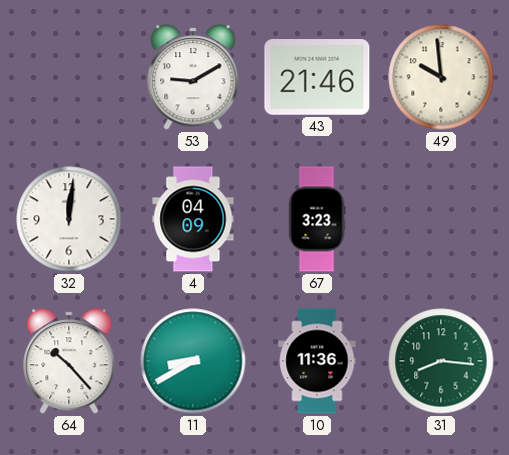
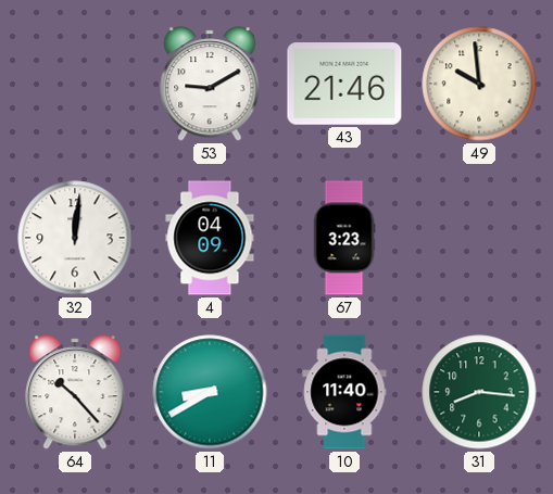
10: 11:36 -> 11:40
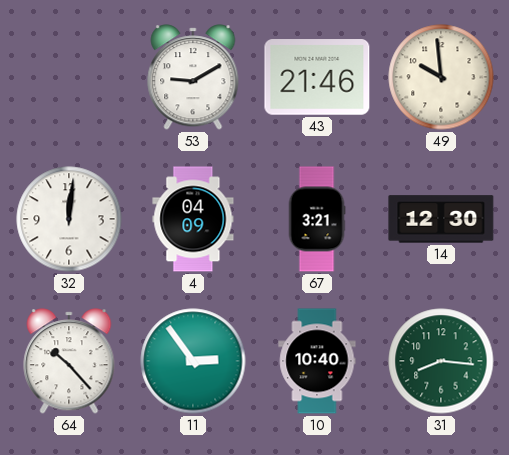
67: 3:23 -> 3:21
14: none -> 12:30
11: 8:40 -> 2:54
10: 11:40 -> 10:40
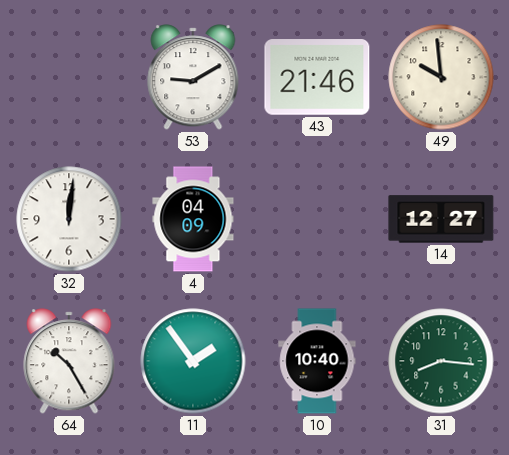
67: 3:21 -> none
14: 12:30 -> 12:27
64: 10:23 -> 10:25
11: 2:54 -> 1:54
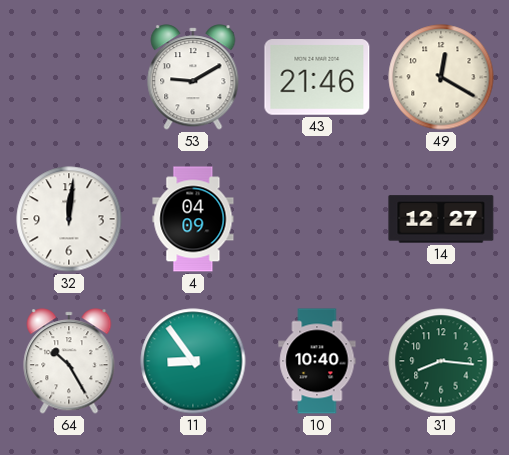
49: 9:59 -> 12:20
11: 1:54 -> 8:54
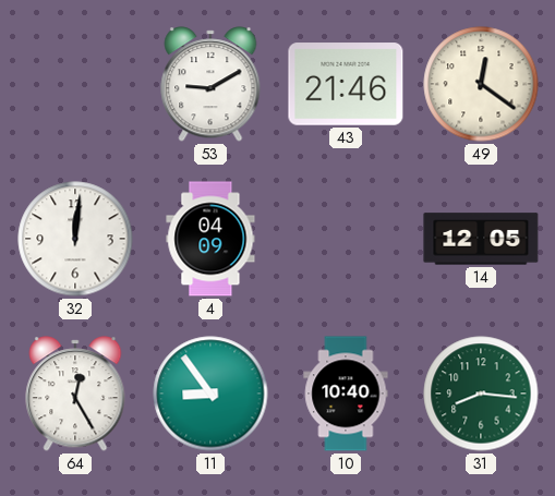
49: 12:20 -> 12:21
14: 12:27 -> 12:05
64: 10:25 -> 12:25
